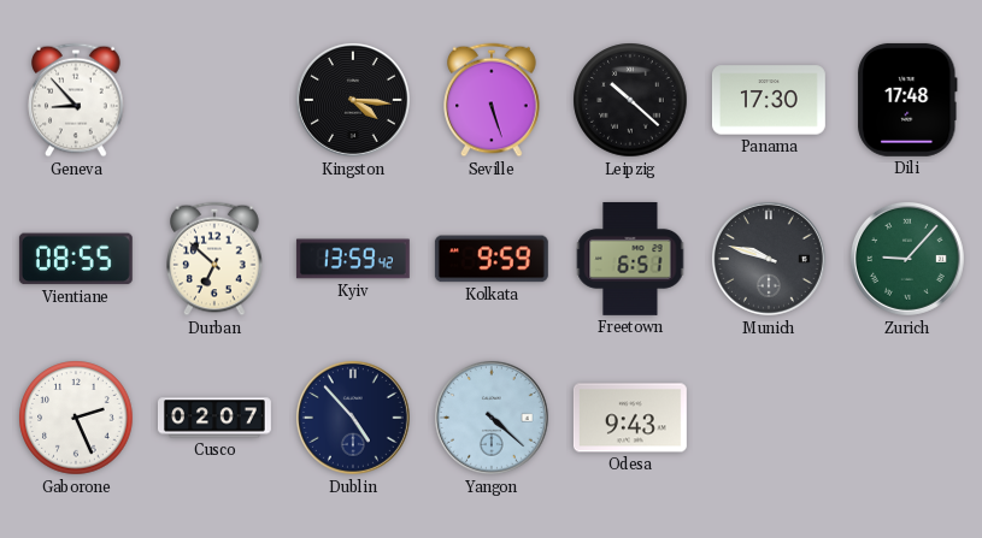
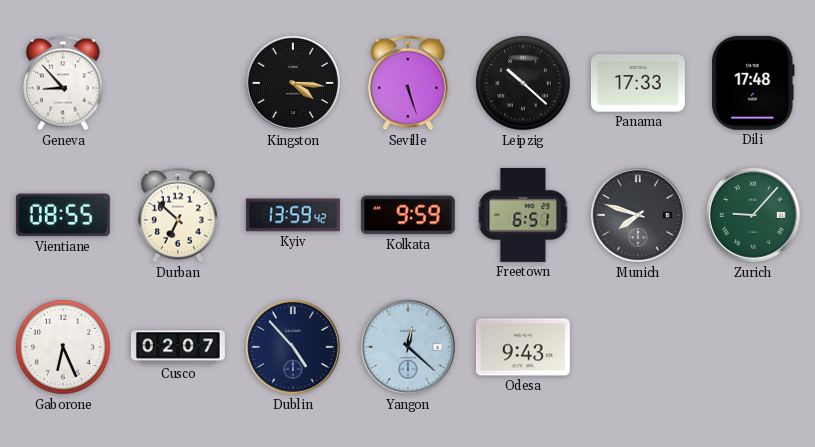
Panama: 17:30 -> 17:33
Munich: 9:48 -> 7:48
Gaborone: 2:26 -> 6:26
Yangon: 4:22 -> 12:22
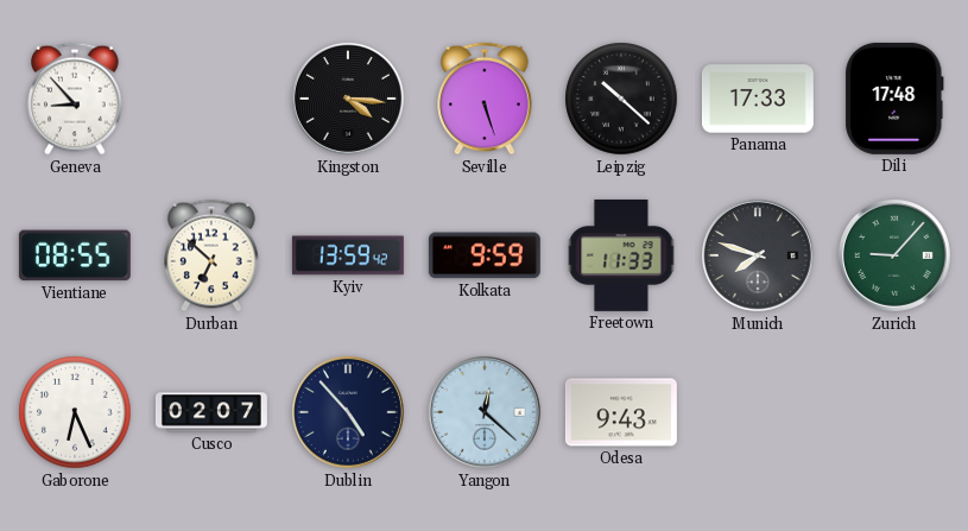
Freetown: 6:51 -> 11:33
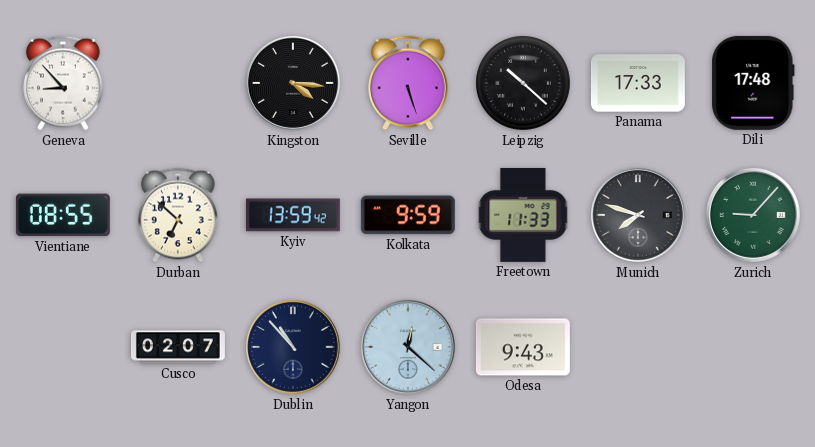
Gaborone: 6:26 -> none
Dublin: 4:53 -> 10:53
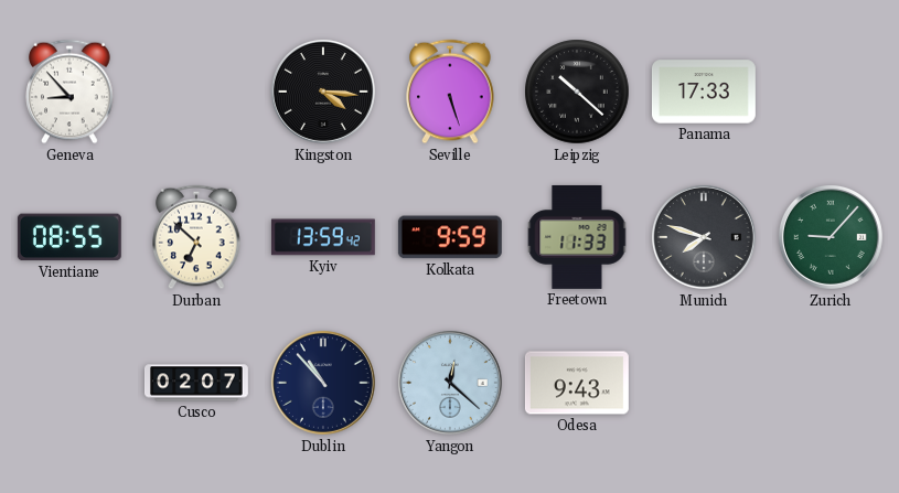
Dili: 17:48 -> none
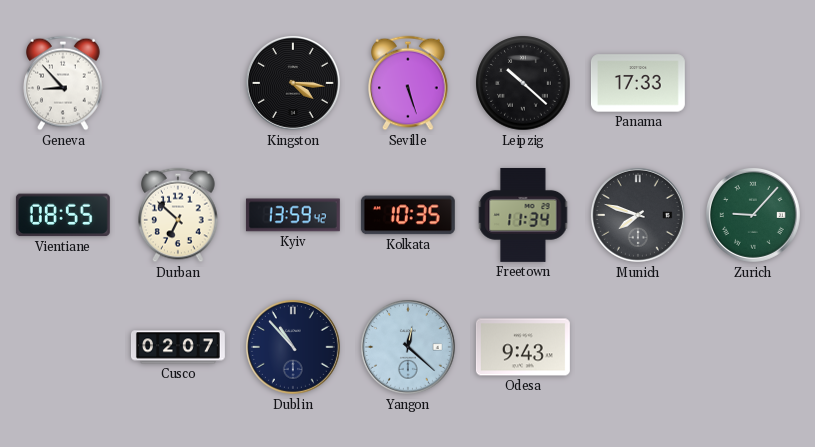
Kolkata: 9:59 -> 10:35
Freetown: 11:33 -> 11:34
